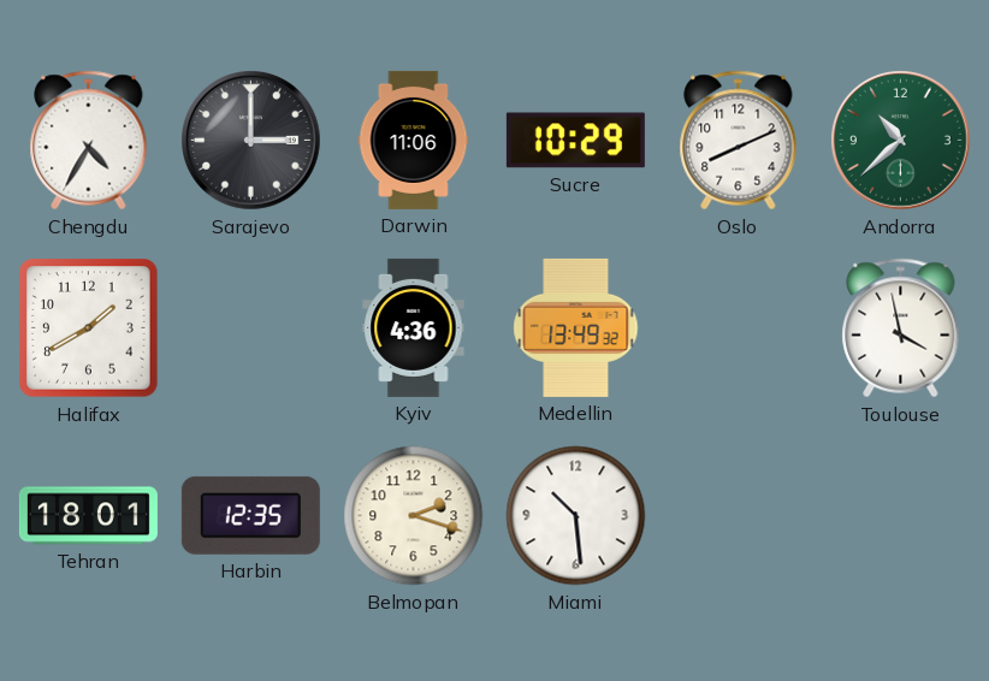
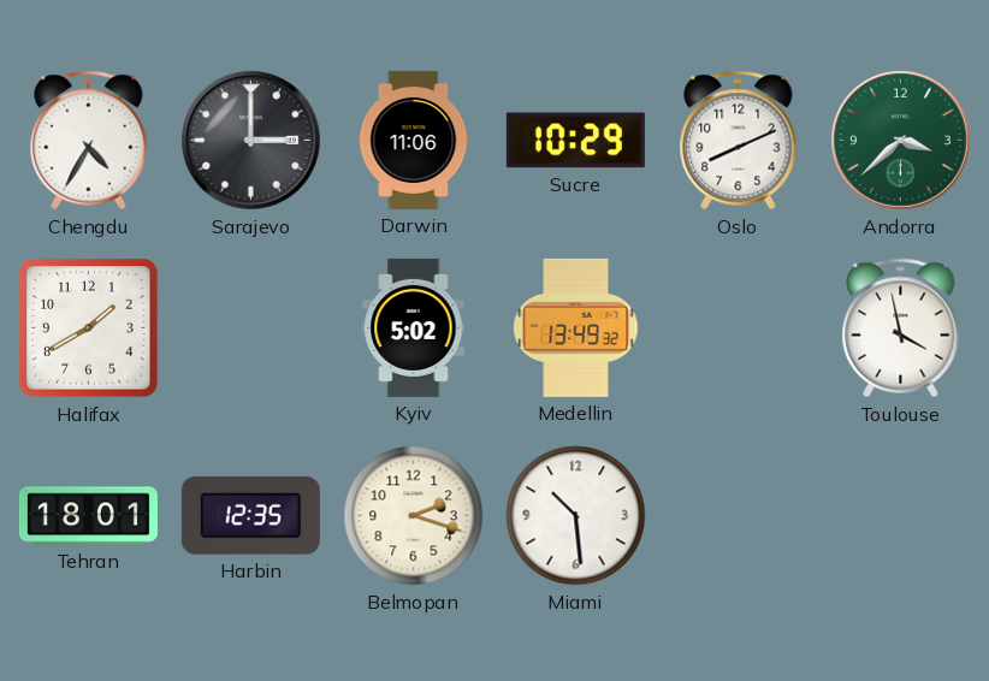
Andorra: 10:38 -> 3:38
Kyiv: 4:36 -> 5:02
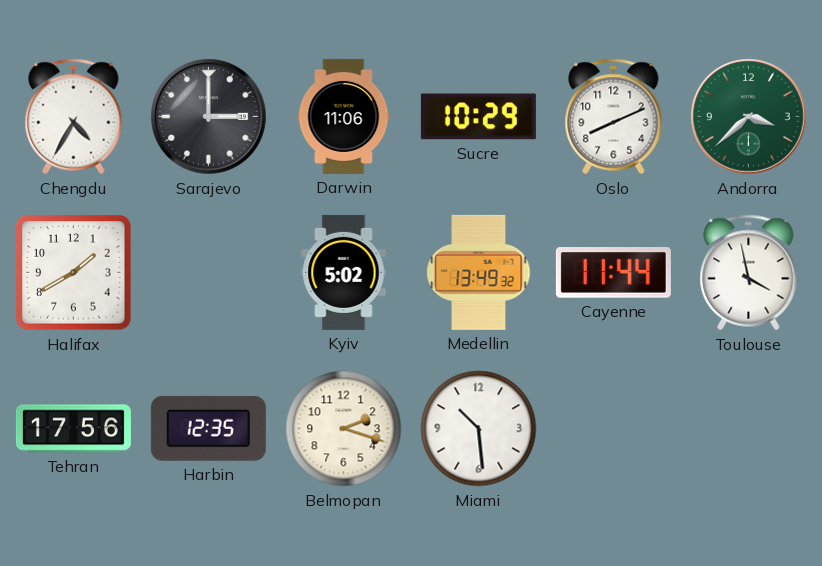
Cayenne: none -> 11:44
Tehran: 18:01 -> 17:56
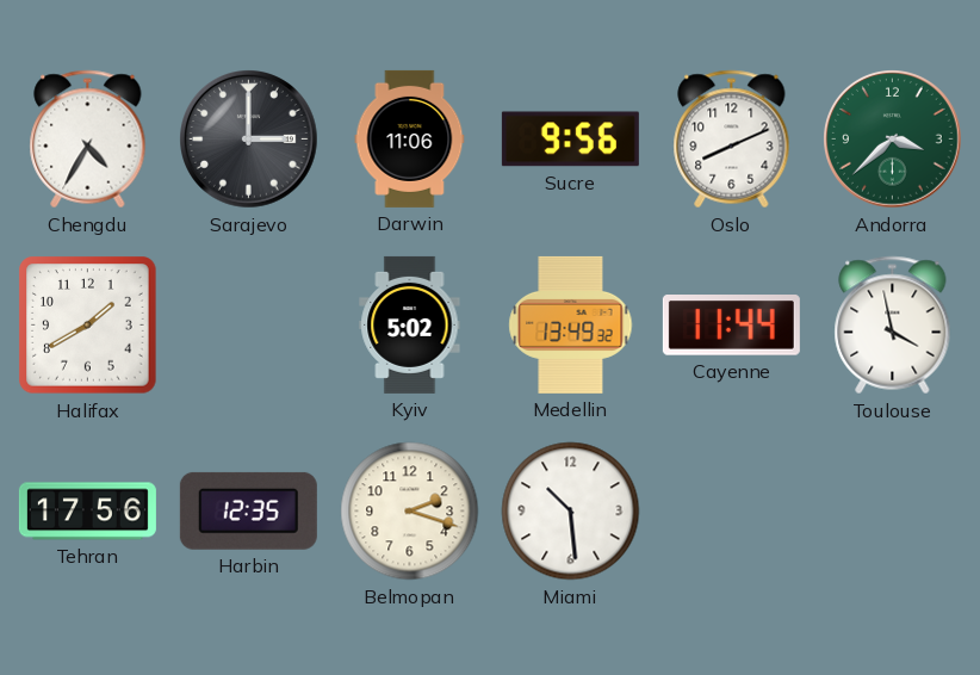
Sucre: 10:29 -> 9:56
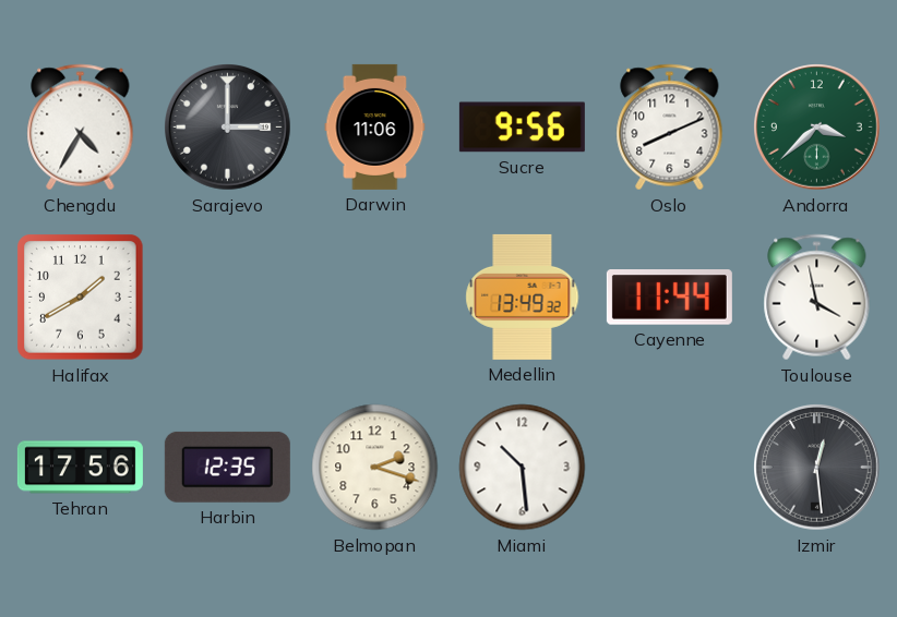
Kyiv: 5:02 -> none
Izmir: none -> 12:29
